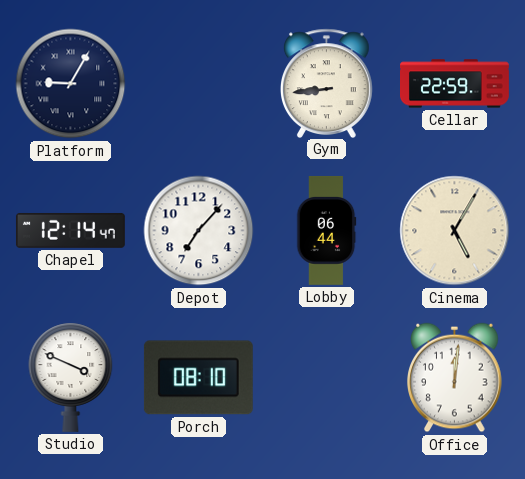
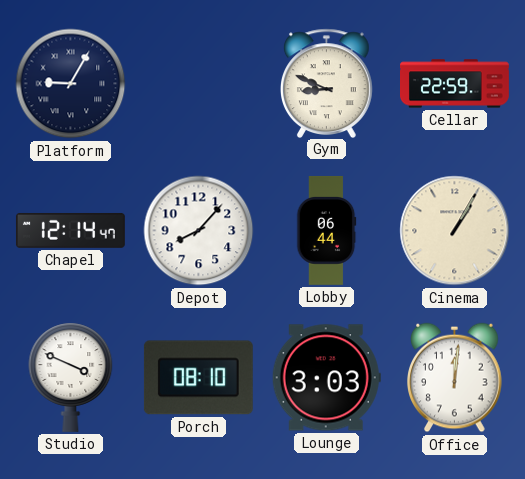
Gym: 8:44 -> 8:49
Depot: 7:07 -> 8:07
Cinema: 5:05 -> 1:05
Lounge: none -> 3:03
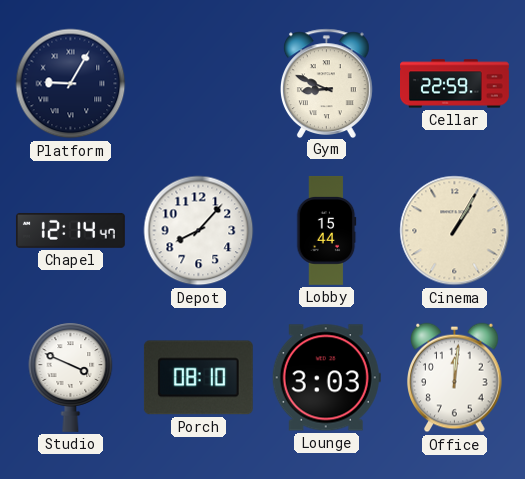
Lobby: 06:44 -> 15:44
